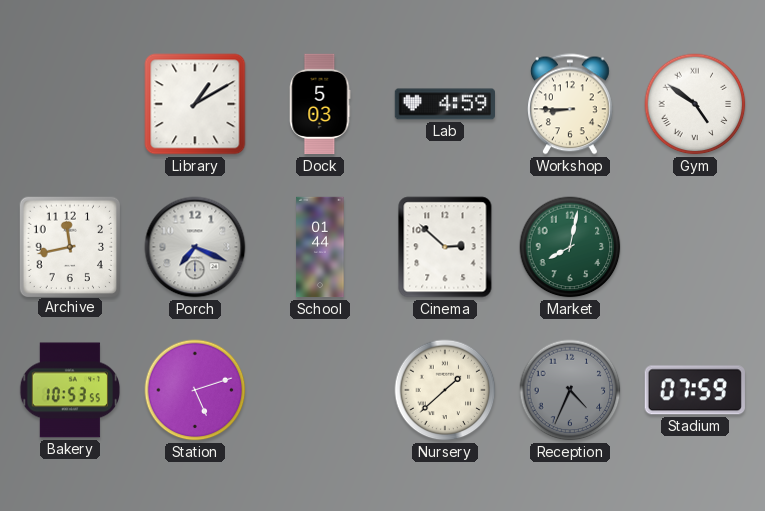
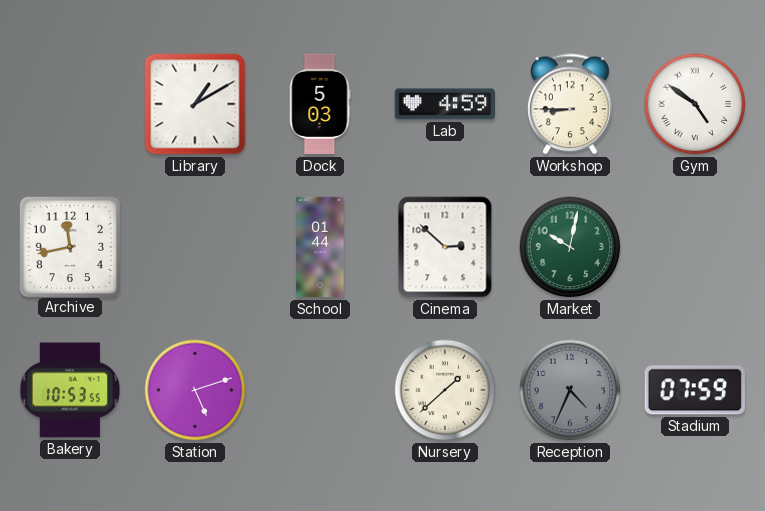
Porch: 7:19 -> none
Market: 8:02 -> 10:02
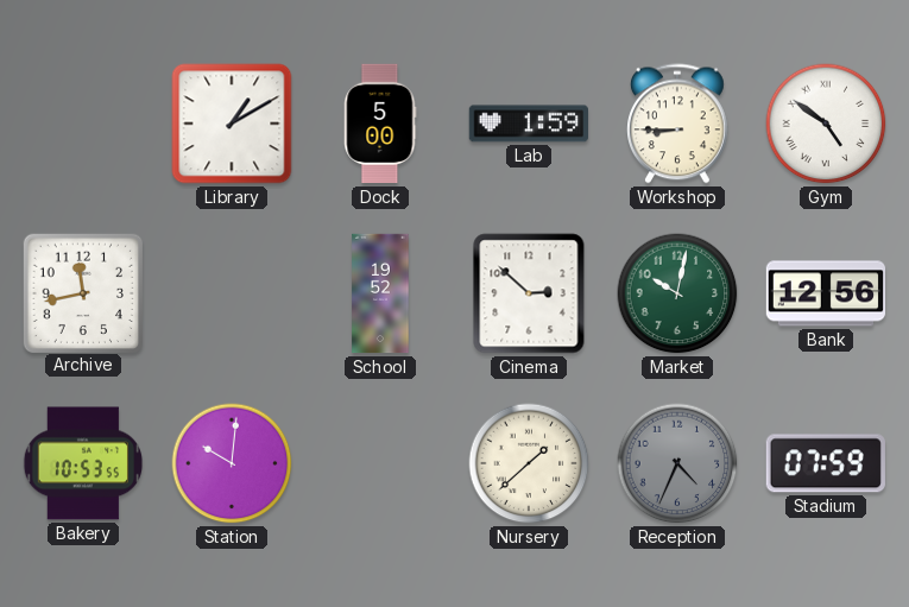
Dock: 5:03 -> 5:00
Lab: 4:59 -> 1:59
School: 01:44 -> 19:52
Bank: none -> 12:56
Station: 5:12 -> 10:01
